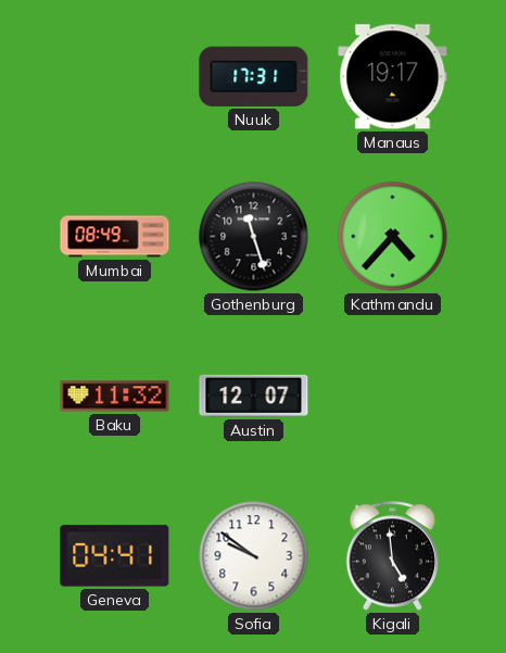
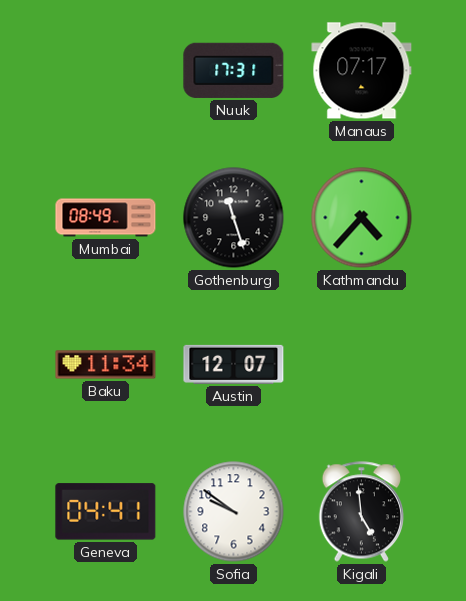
Manaus: 19:17 -> 07:17
Baku: 11:32 -> 11:34
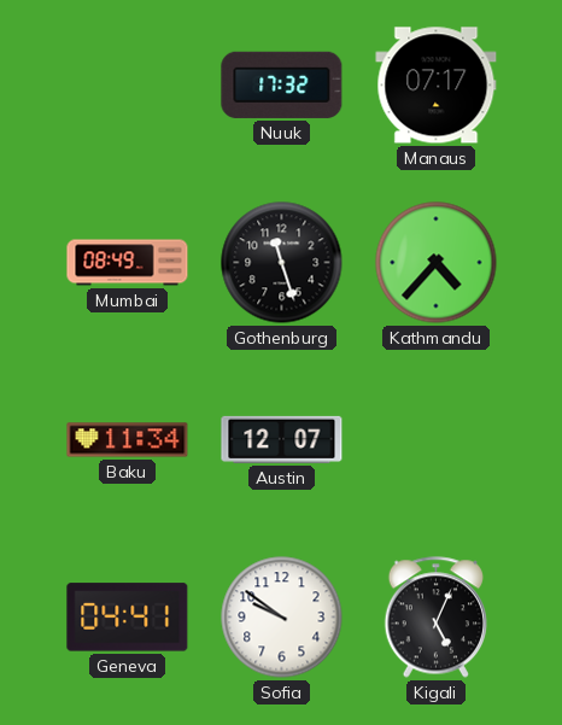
Nuuk: 17:31 -> 17:32
Kigali: 4:59 -> 5:04
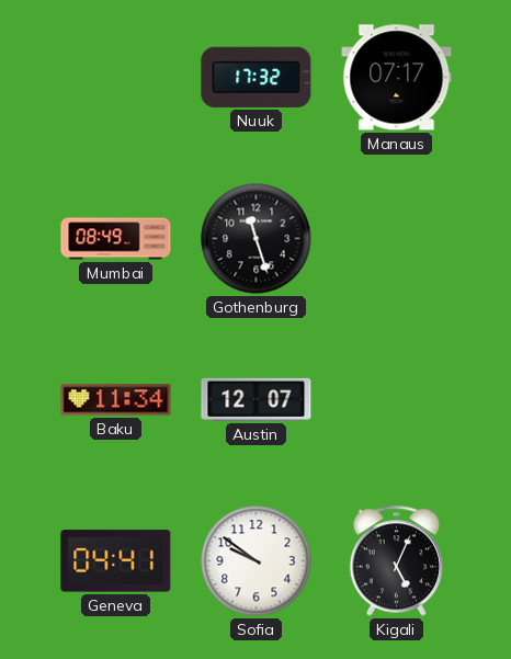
Kathmandu: 4:37 -> none
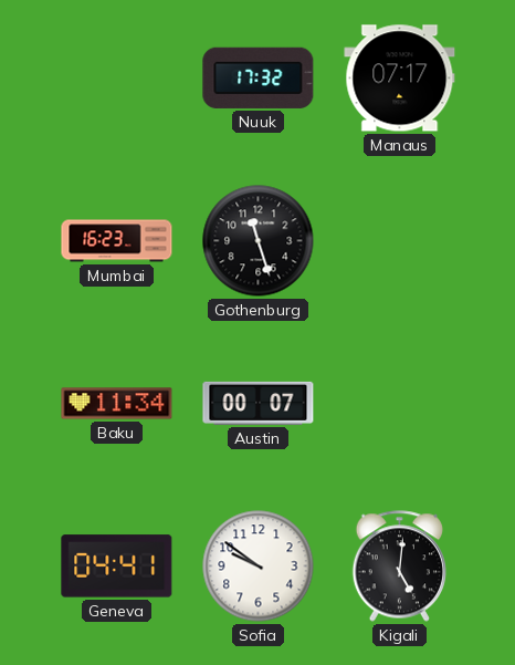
Mumbai: 08:49 -> 16:23
Austin: 12:07 -> 00:07
Kigali: 5:04 -> 5:01
